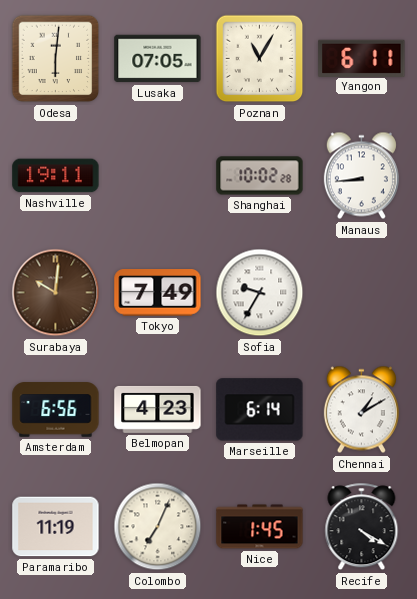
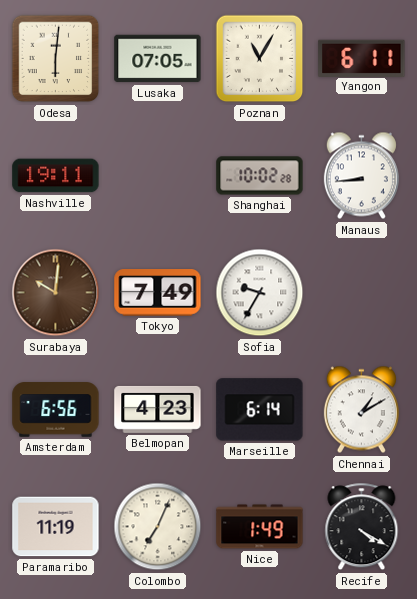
Nice: 1:45 -> 1:49
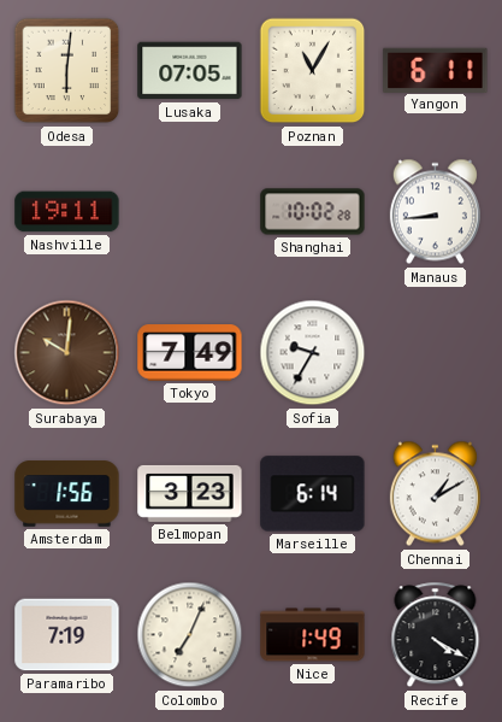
Amsterdam: 6:56 -> 1:56
Belmopan: 4:23 -> 3:23
Paramaribo: 11:19 -> 7:19
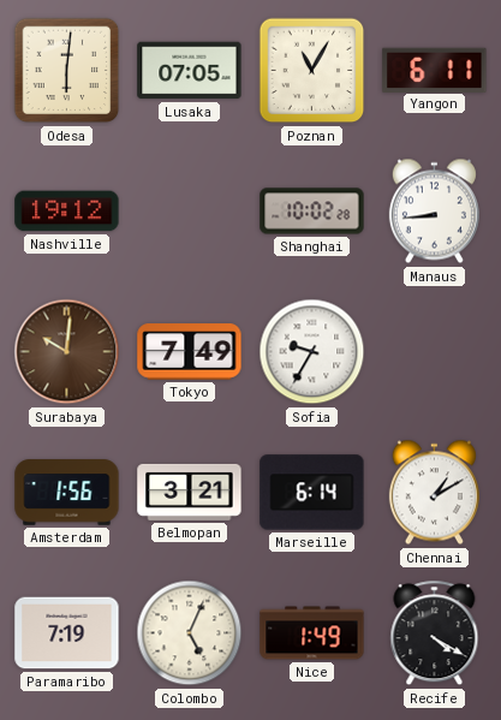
Nashville: 19:11 -> 19:12
Belmopan: 3:23 -> 3:21
Colombo: 7:04 -> 5:04
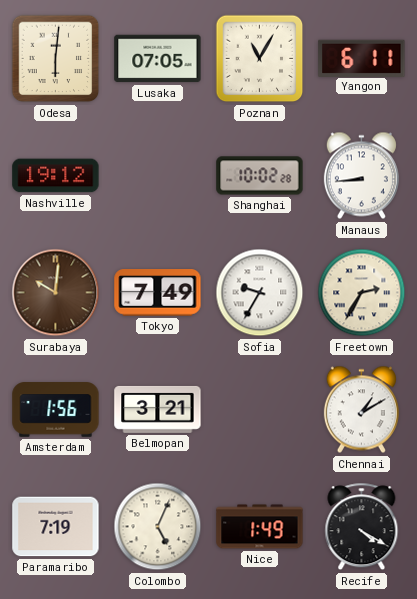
Freetown: none -> 2:35
Marseille: 6:14 -> none
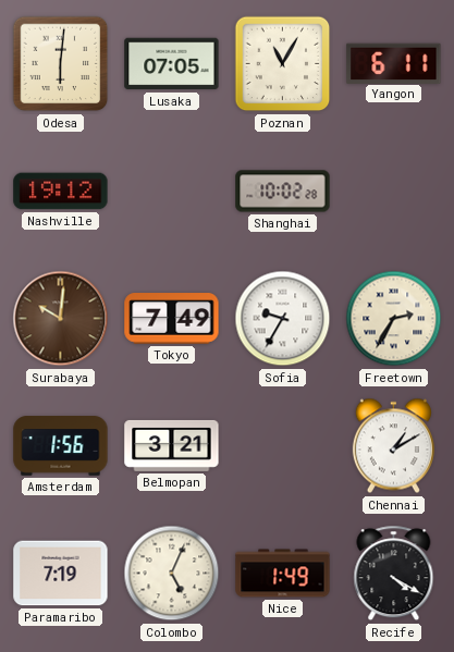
Manaus: 8:44 -> none
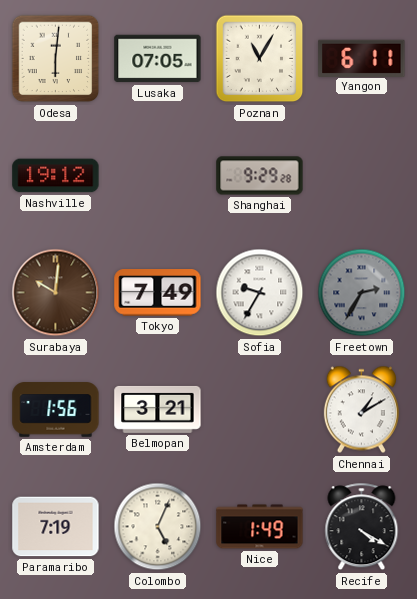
Shanghai: 10:02 -> 9:29
Freetown dial: cream -> grey
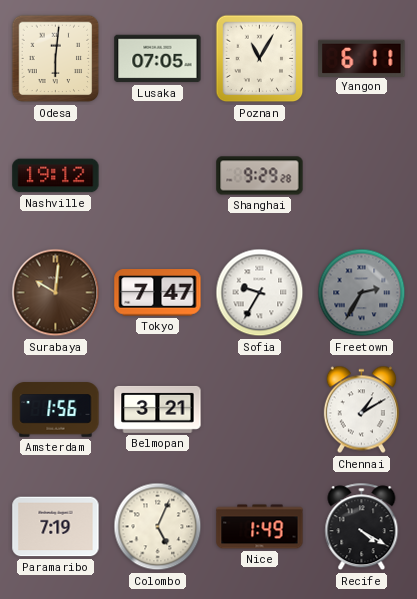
Tokyo: 7:49 -> 7:47
